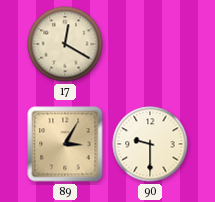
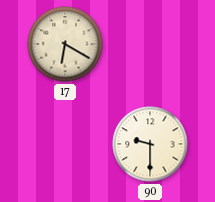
17: 12:20 -> 6:20
89: 3:05 -> none
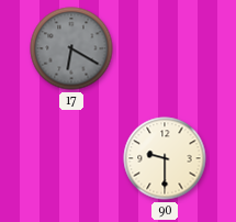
17 dial: cream -> grey
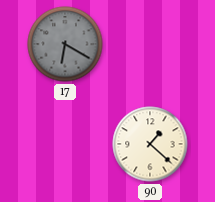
90: 9:30 -> 1:22
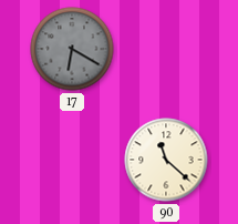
90: 1:22 -> 11:22
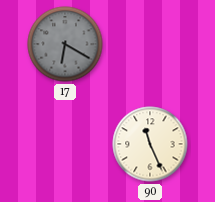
90: 11:22 -> 11:26
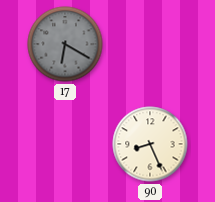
90: 11:26 -> 8:26
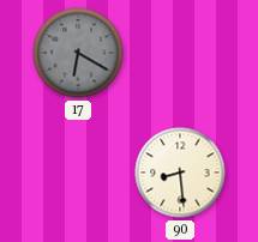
90: 8:26 -> 8:29
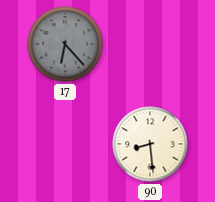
17: 6:20 -> 6:23
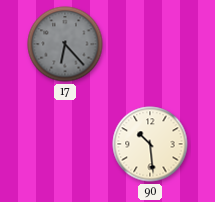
90: 8:29 -> 10:29
